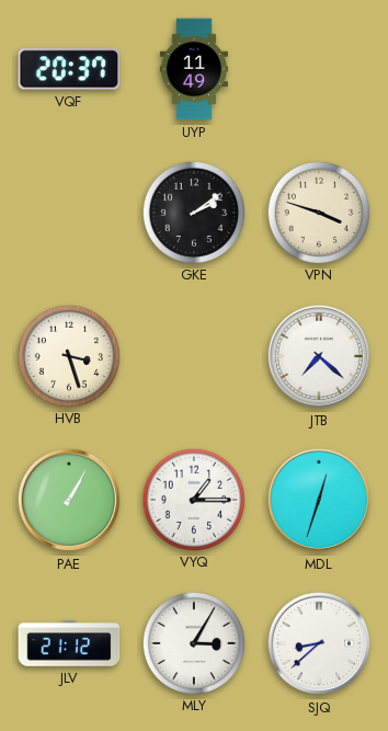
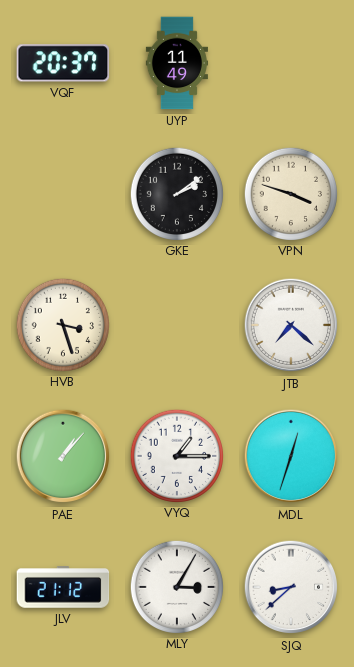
PAE: 1:05 -> 1:07
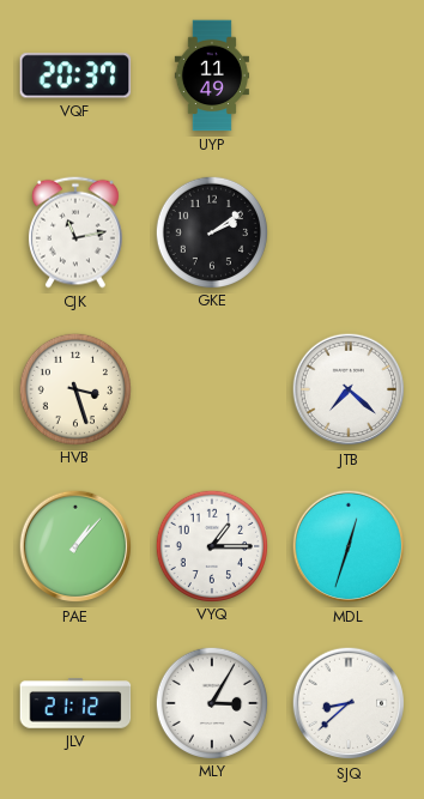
CJK: none -> 11:13
VPN: 3:48 -> none
